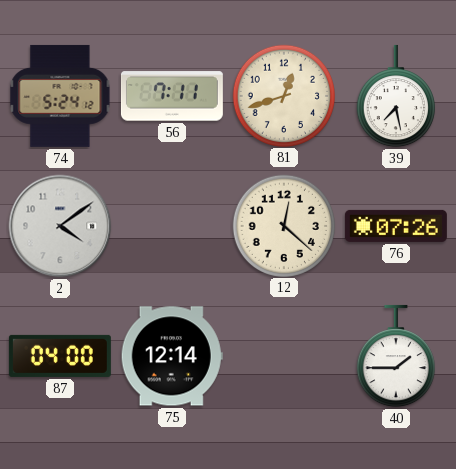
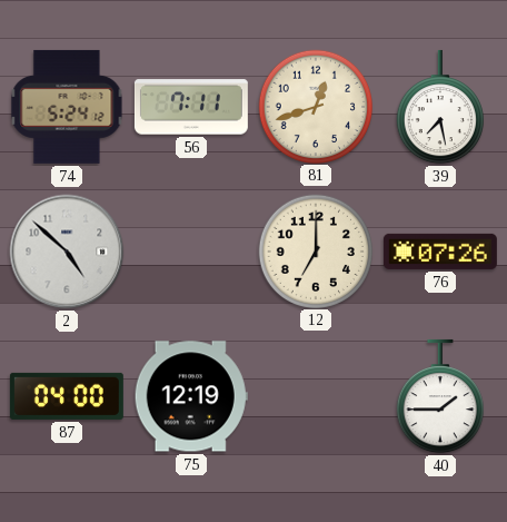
2: 4:09 -> 4:52
12: 12:22 -> 7:00
75: 12:14 -> 12:19
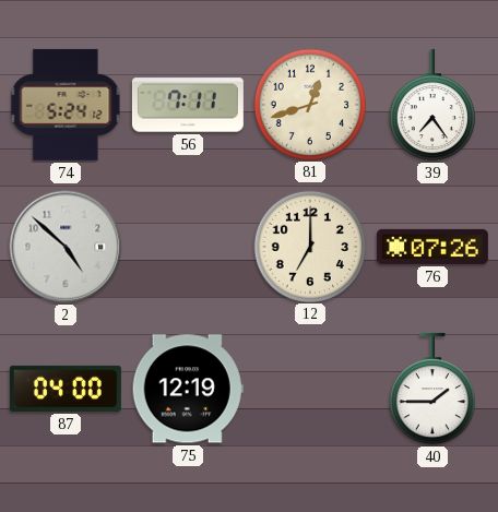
39: 7:28 -> 7:24
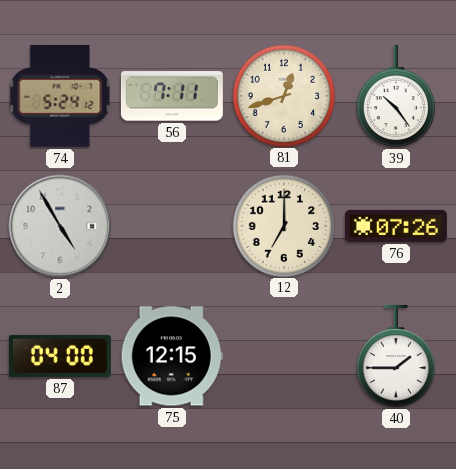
39: 7:24 -> 10:24
2: 4:52 -> 4:55
75: 12:19 -> 12:15
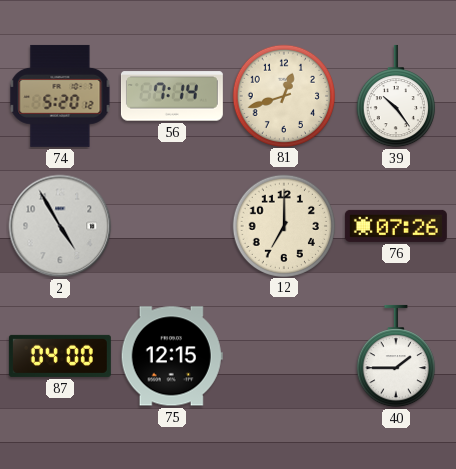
74: 5:24 -> 5:20
56: 7:11 -> 7:14
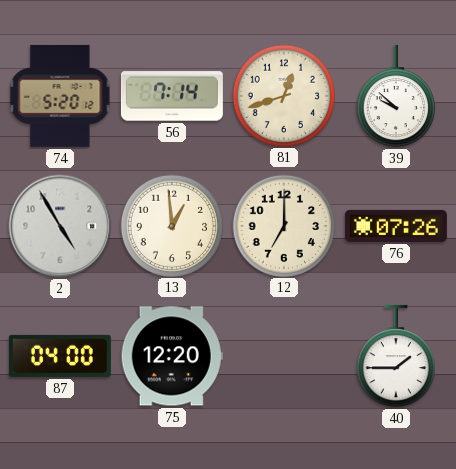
39: 10:24 -> 9:52
13: none -> 12:59
75: 12:15 -> 12:20
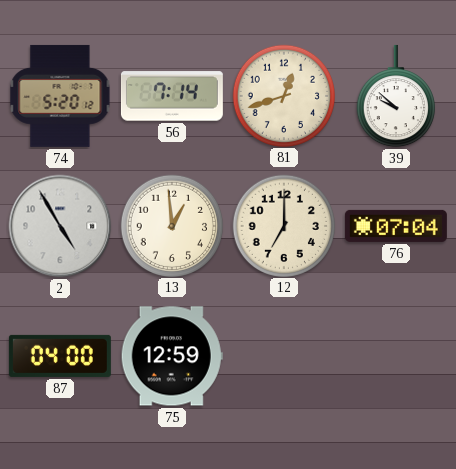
76: 07:26 -> 07:04
75: 12:20 -> 12:59
40: 1:45 -> none
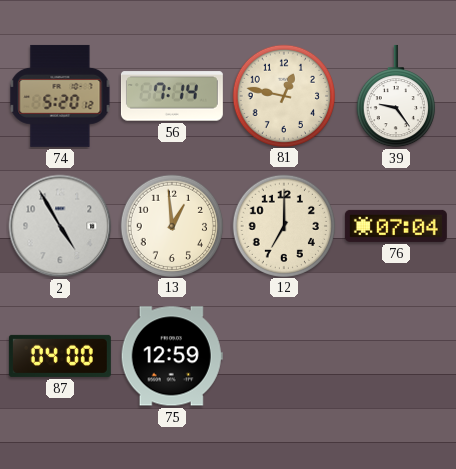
81: 12:42 -> 12:47
39: 9:52 -> 9:24
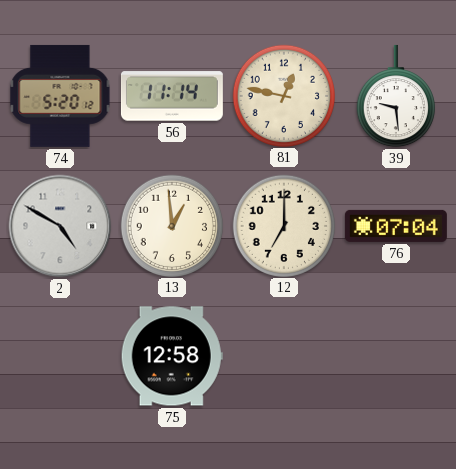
56: 7:14 -> 11:14
39: 9:24 -> 9:29
2: 4:55 -> 4:50
87: 04:00 -> none
75: 12:59 -> 12:58
